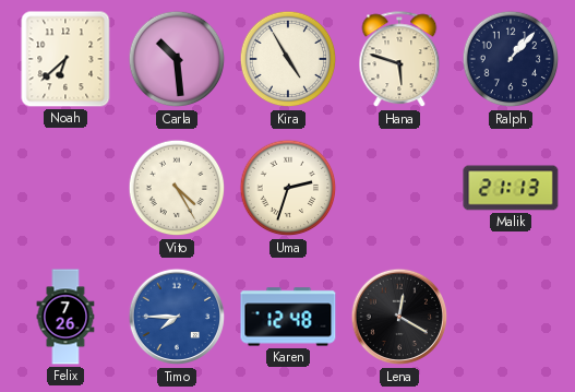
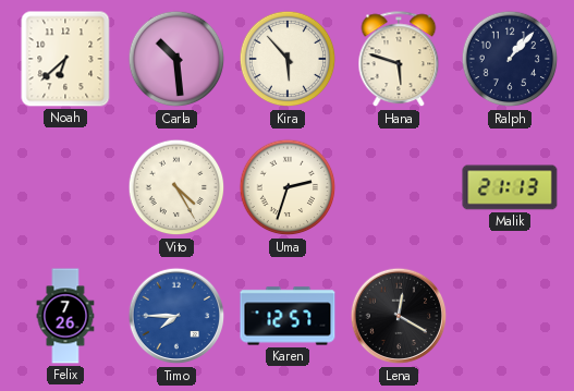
Kira: 4:55 -> 5:53
Karen: 12:48 -> 12:57
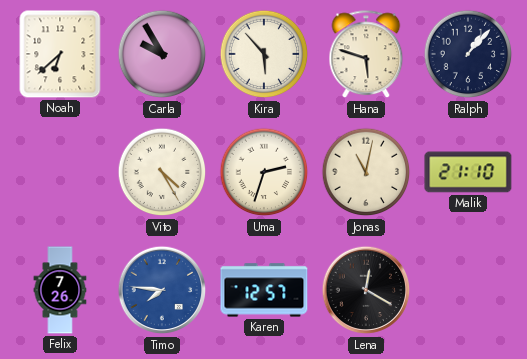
Carla: 10:29 -> 9:55
Jonas: none -> 11:02
Malik: 21:13 -> 21:10
Timo: 7:45 -> 7:46
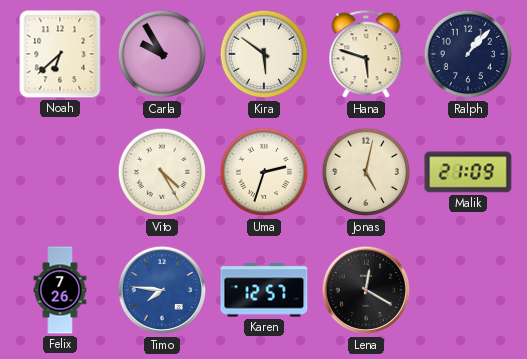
Kira: 5:53 -> 5:51
Jonas: 11:02 -> 5:02
Malik: 21:10 -> 21:09
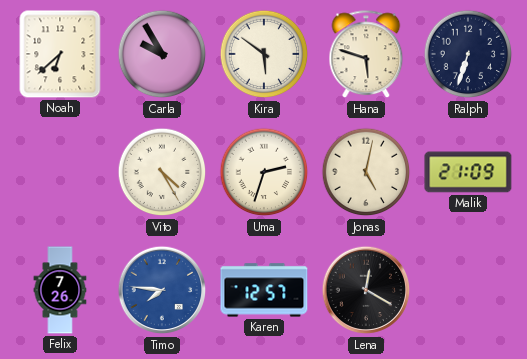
Ralph: 1:07 -> 6:33
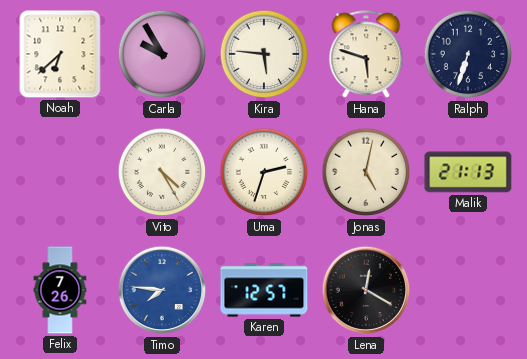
Kira: 5:51 -> 5:46
Malik: 21:09 -> 21:13
